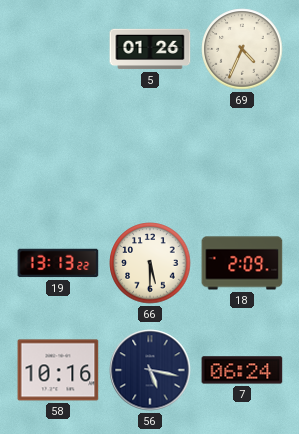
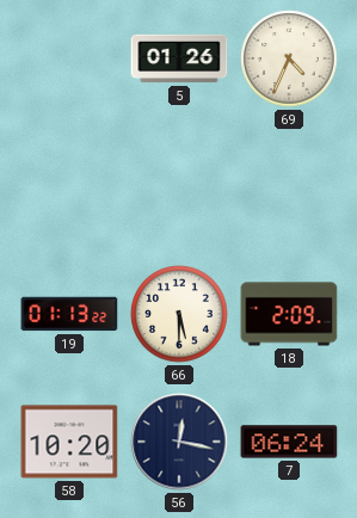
19: 13:13 -> 01:13
58: 10:16 -> 10:20
56: 5:17 -> 12:17
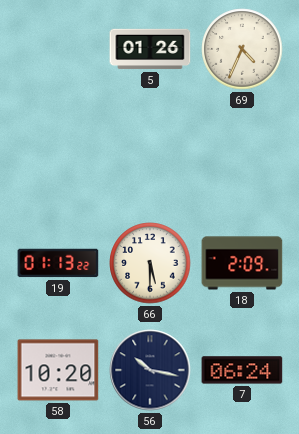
56: 12:17 -> 10:17
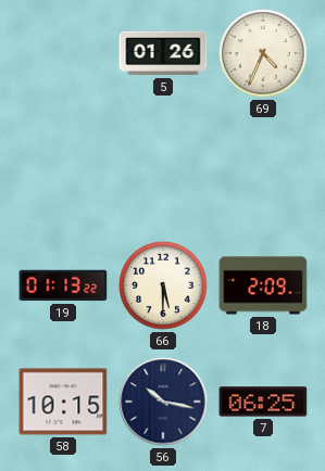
58: 10:20 -> 10:15
7: 06:24 -> 06:25
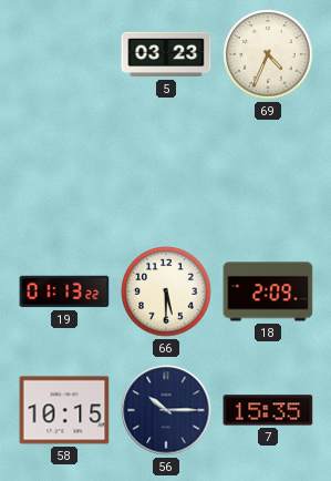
5: 01:26 -> 03:23
56: 10:17 -> 10:15
7: 06:25 -> 15:35
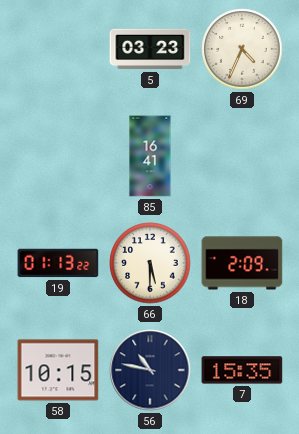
85: none -> 16:41
56: 10:15 -> 10:47
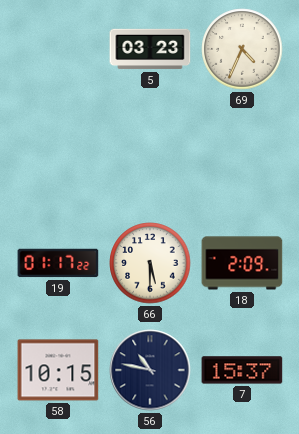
85: 16:41 -> none
19: 01:13 -> 01:17
7: 15:35 -> 15:37
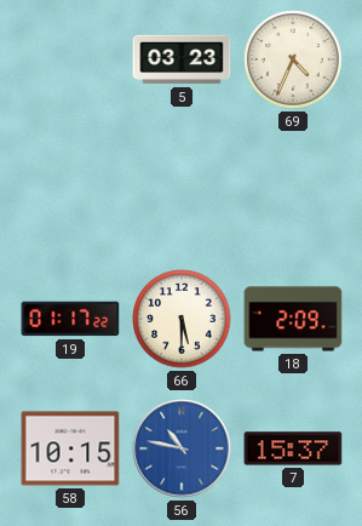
56 dial: navy -> blue
